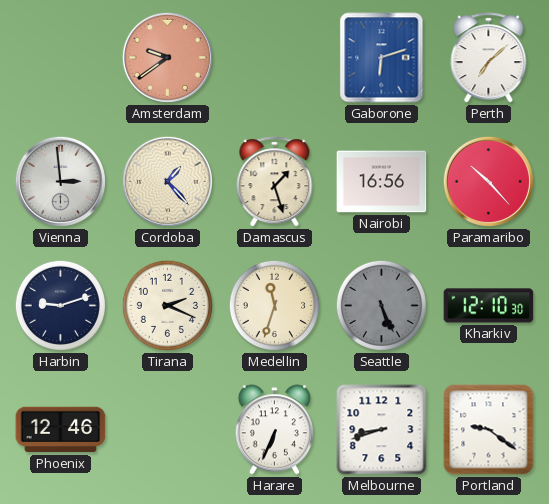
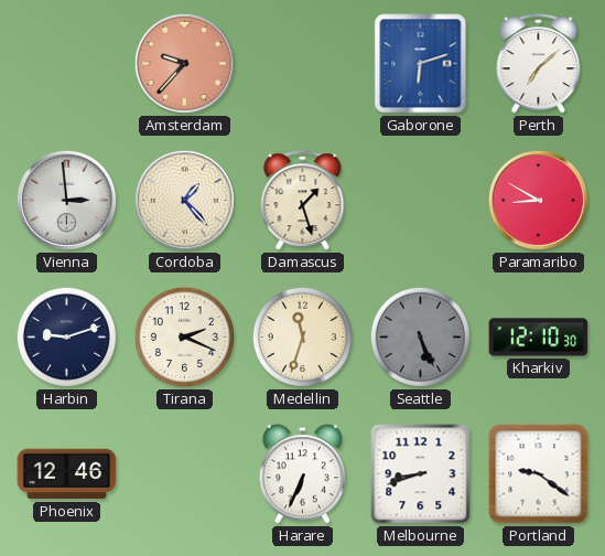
Amsterdam: 9:39 -> 9:37
Nairobi: 16:56 -> none
Paramaribo: 10:23 -> 8:50
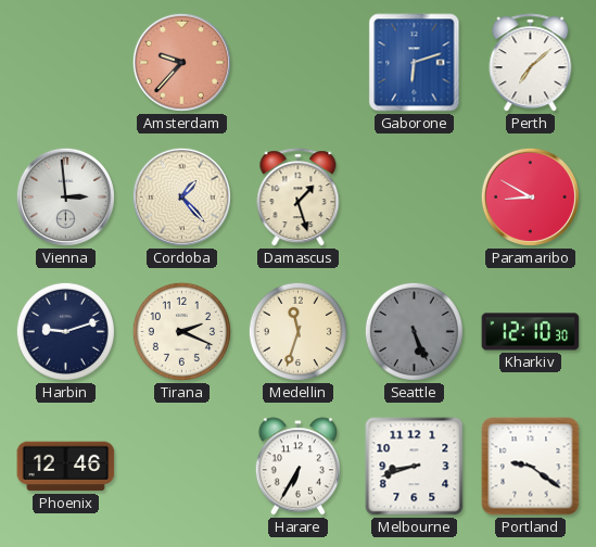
Harare: 6:34 -> 6:35
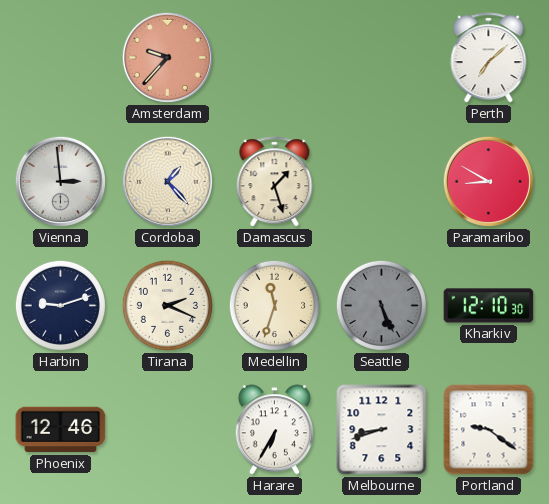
Gaborone: 6:12 -> none
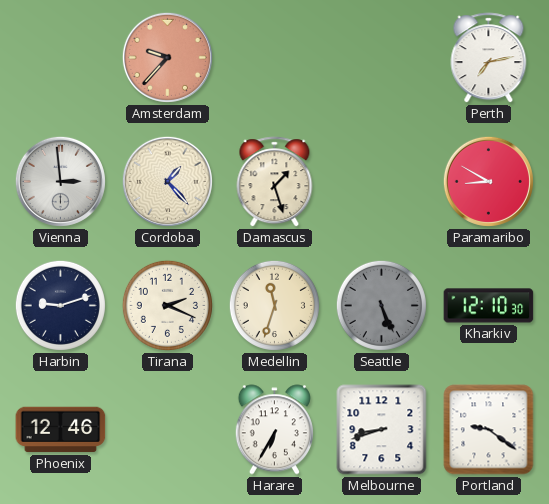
Perth: 7:08 -> 7:13
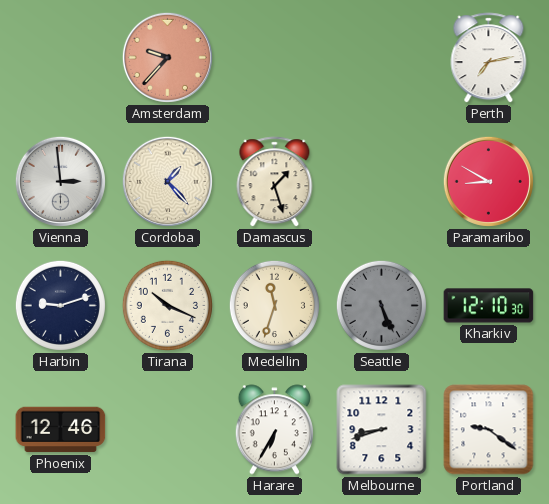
Tirana: 2:19 -> 10:19
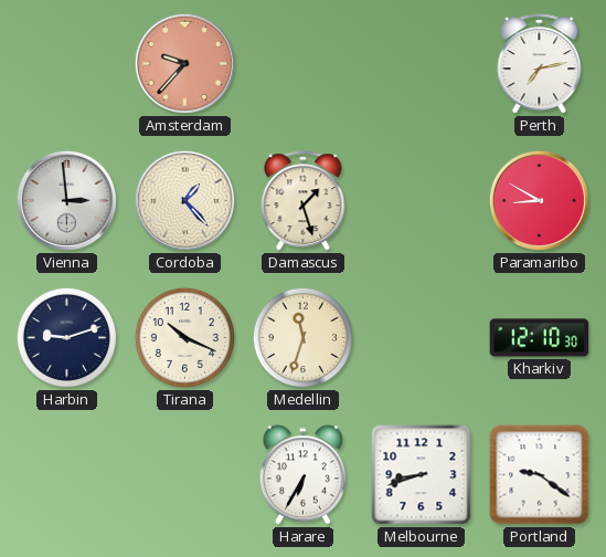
Seattle: 5:26 -> none
Phoenix: 12:46 -> none
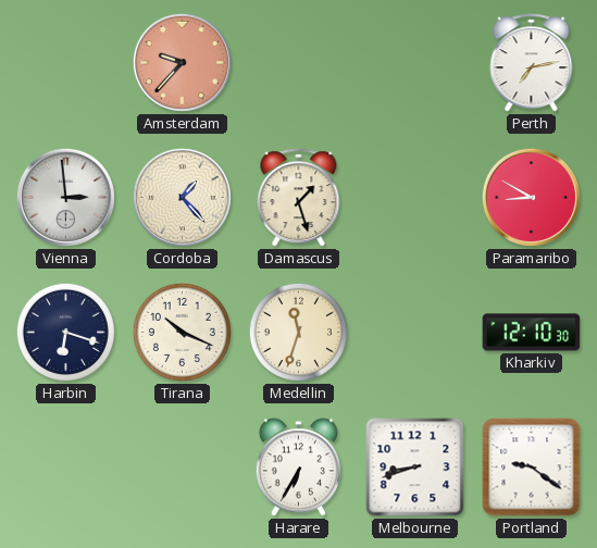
Harbin: 9:12 -> 6:18
